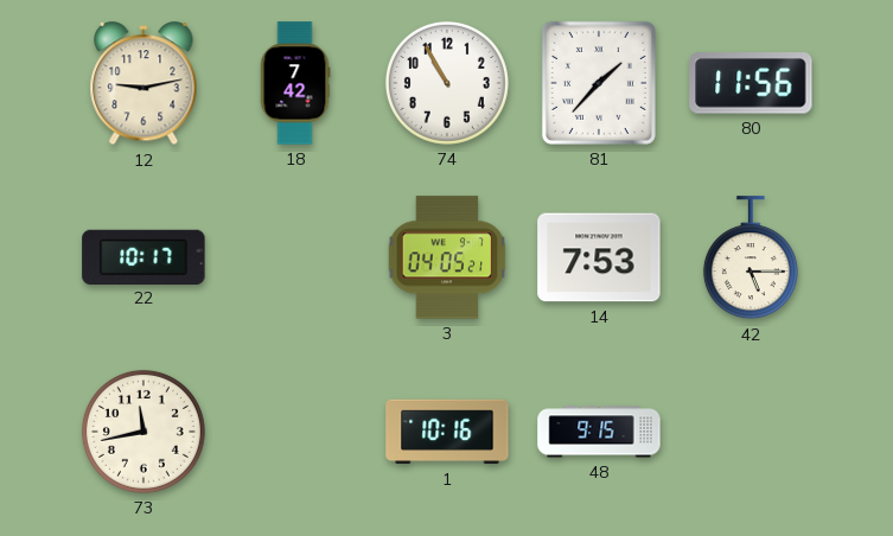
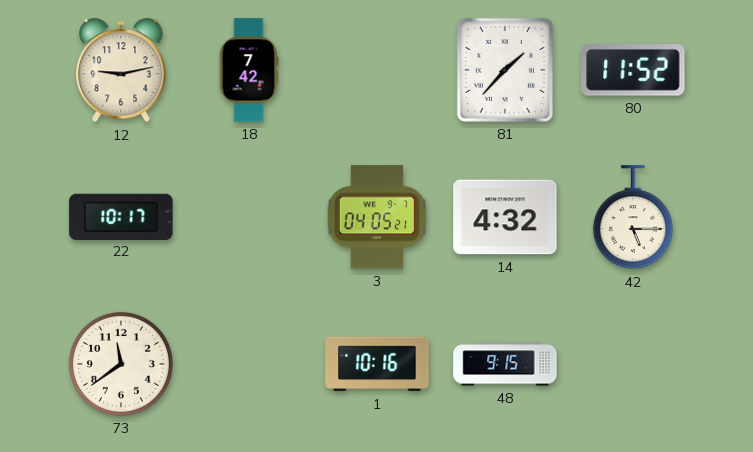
74: 10:55 -> none
80: 11:56 -> 11:52
14: 7:53 -> 4:32
73: 11:43 -> 11:39
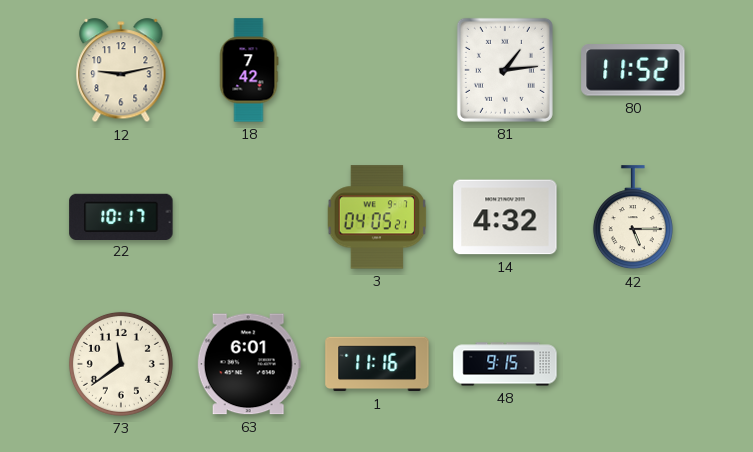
81: 1:37 -> 1:14
63: none -> 6:01
1: 10:16 -> 11:16
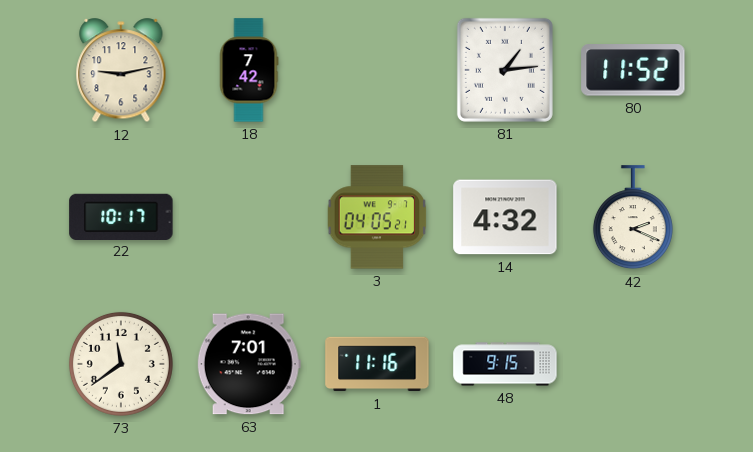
42: 5:15 -> 2:19
63: 6:01 -> 7:01
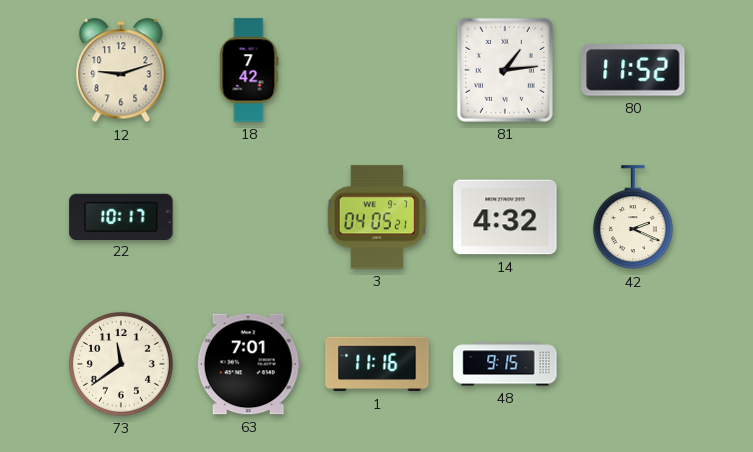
12: 9:13 -> 9:12
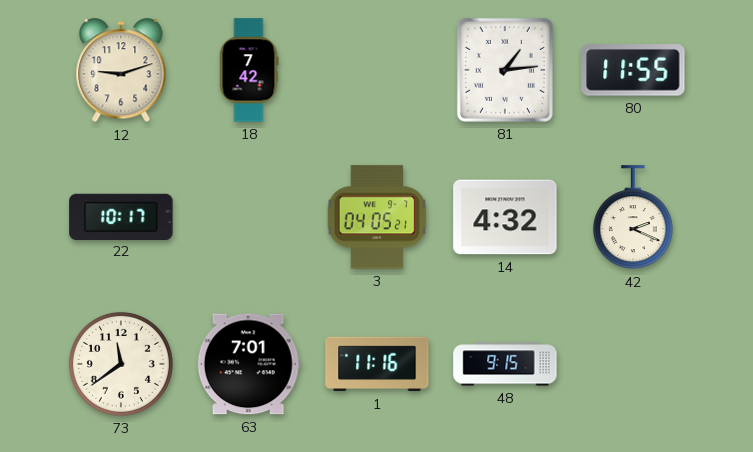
80: 11:52 -> 11:55
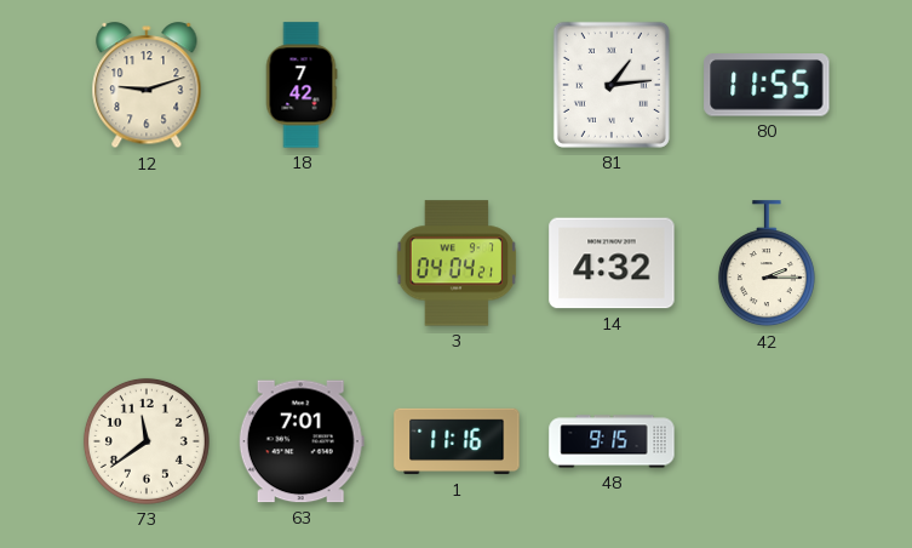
22: 10:17 -> none
3: 04:05 -> 04:04
42: 2:19 -> 2:15
